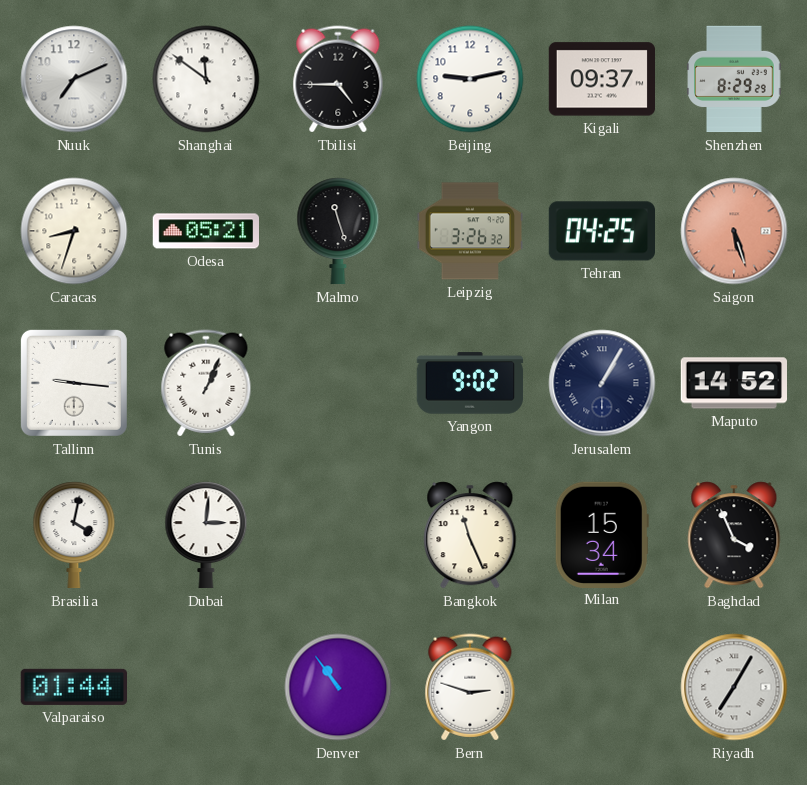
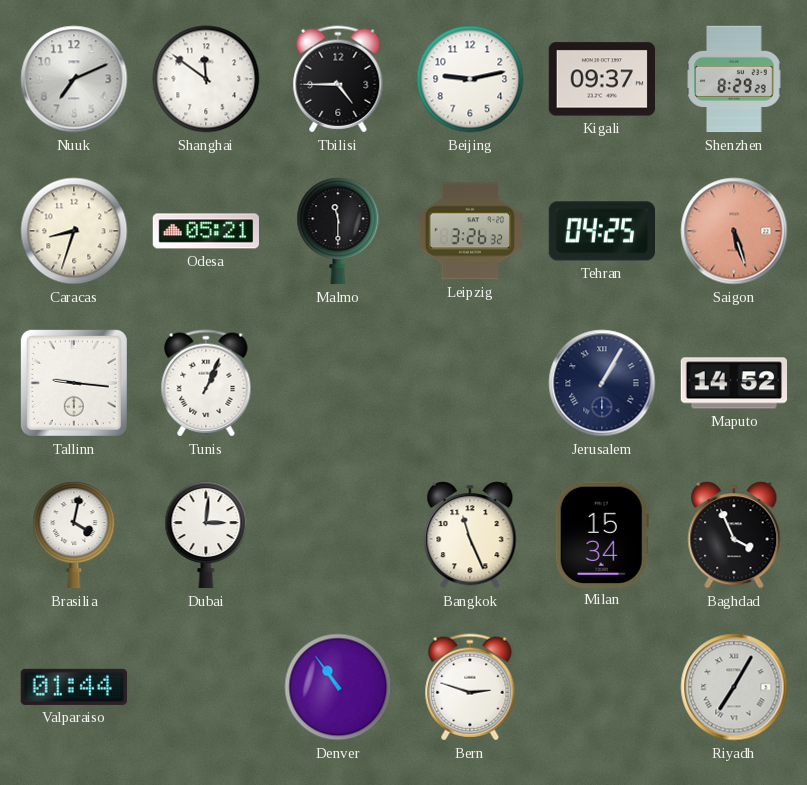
Malmo: 11:27 -> 11:30
Yangon: 9:02 -> none
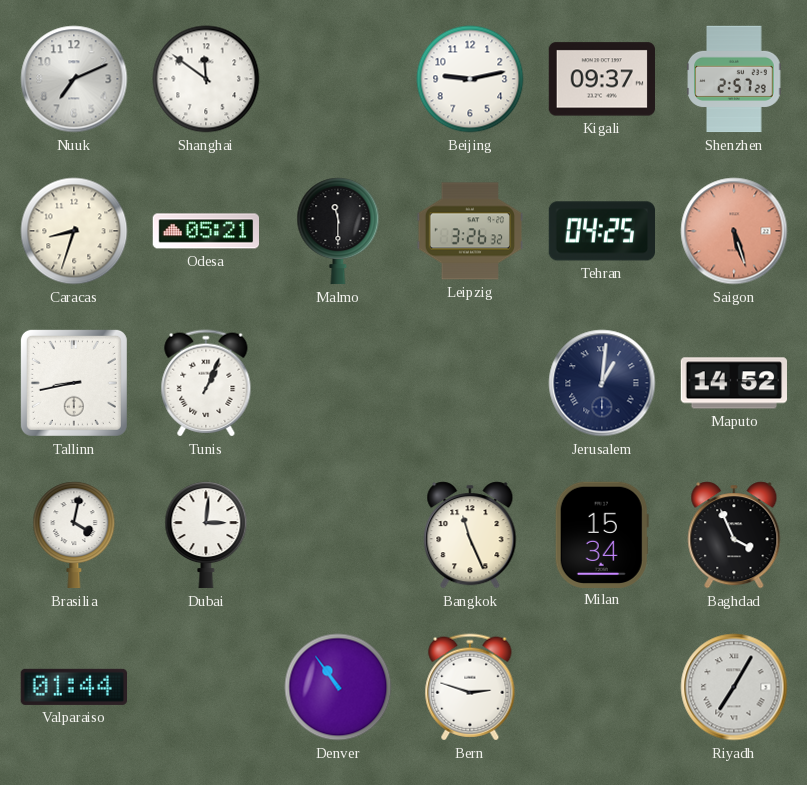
Tbilisi: 4:45 -> none
Shenzhen: 8:29 -> 2:57
Tallinn: 9:16 -> 8:43
Jerusalem: 1:05 -> 1:01
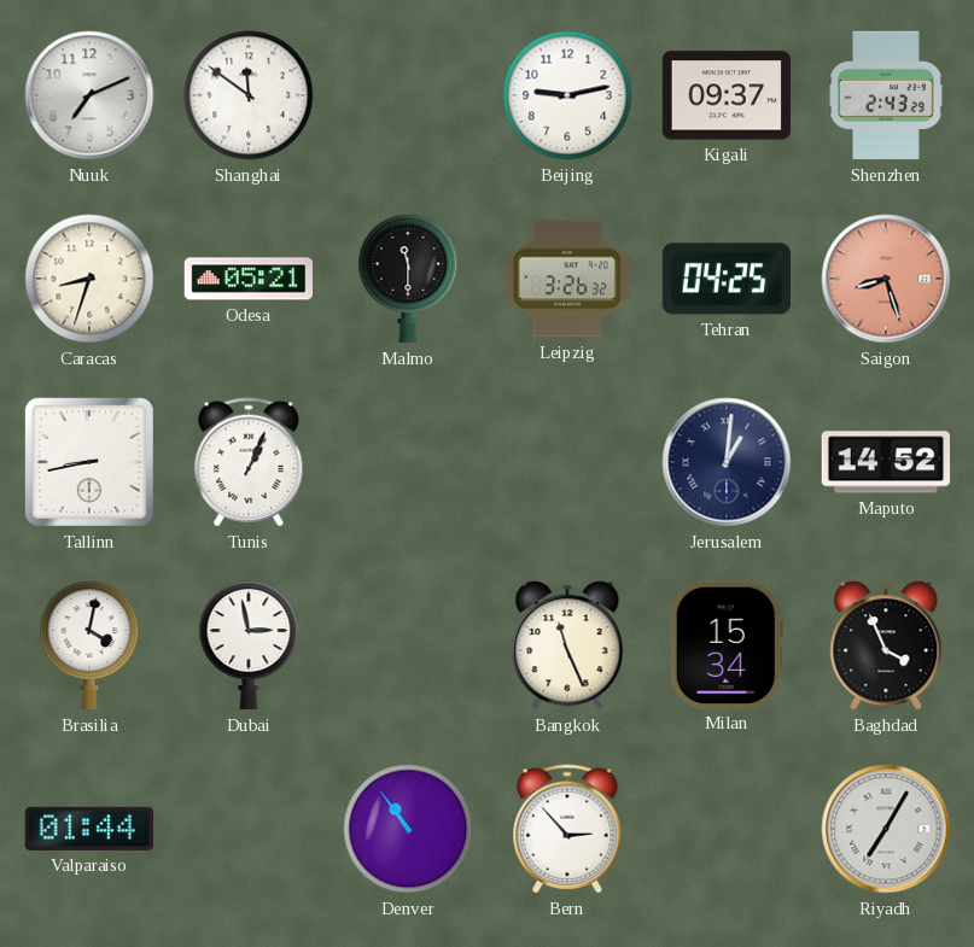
Shenzhen: 2:57 -> 2:43
Saigon: 5:27 -> 8:27
Dubai: 3:01 -> 2:58
Bern: 2:48 -> 2:53
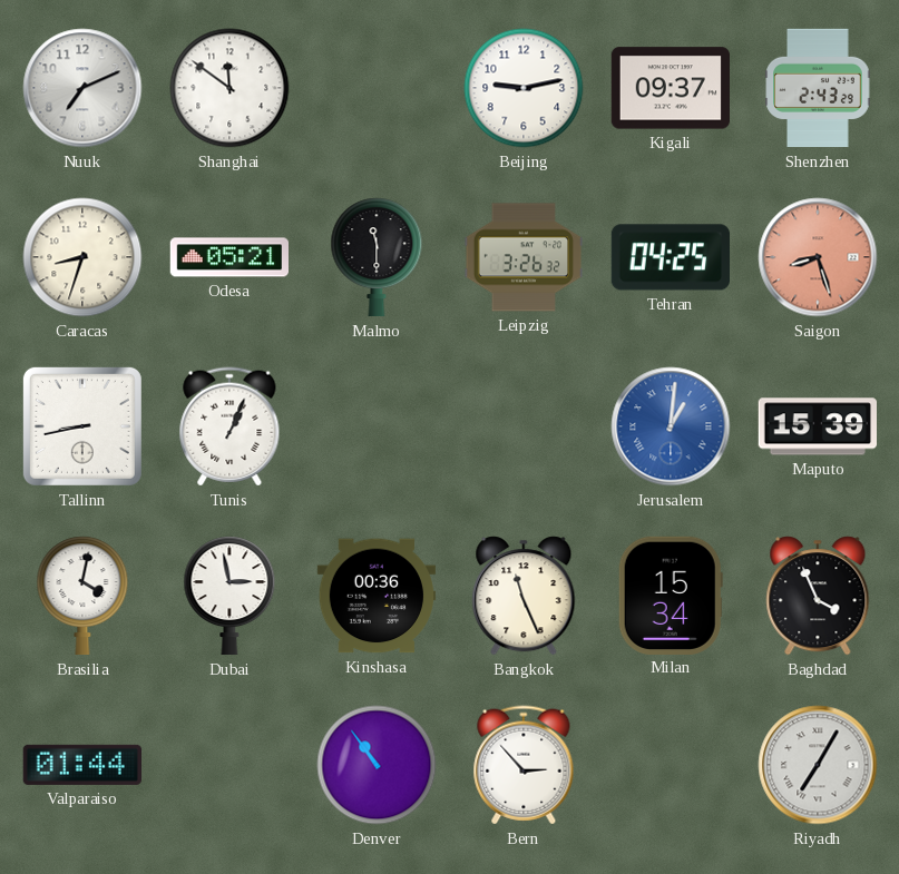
Jerusalem dial: navy -> blue
Maputo: 14:52 -> 15:39
Kinshasa: none -> 00:36
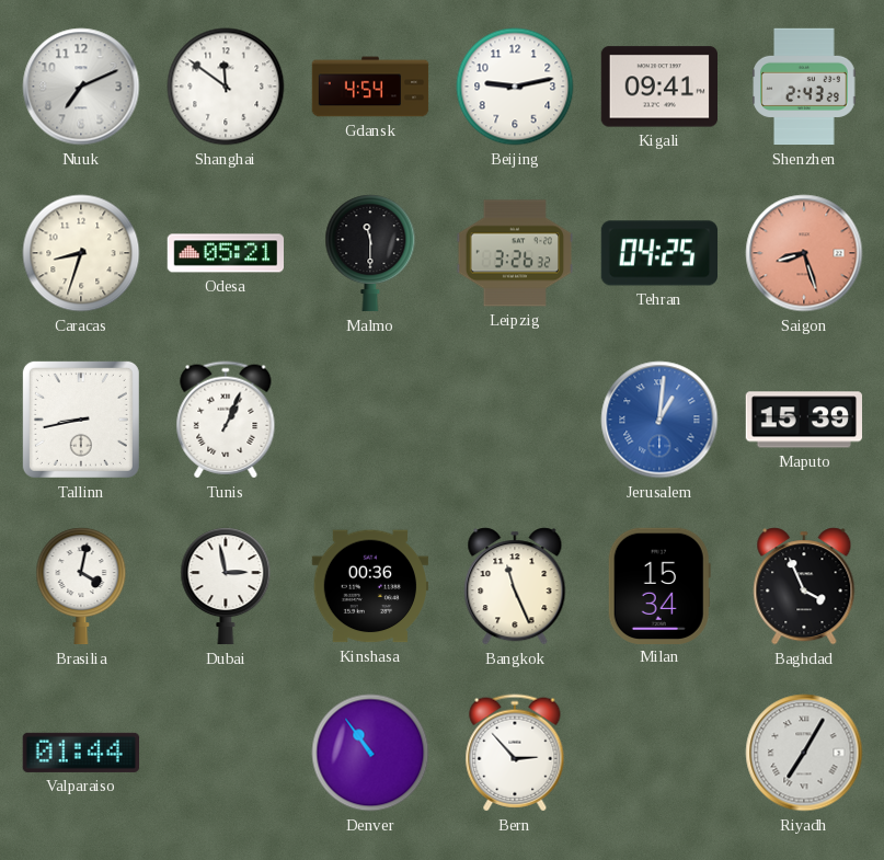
Gdansk: none -> 4:54
Kigali: 09:37 -> 09:41
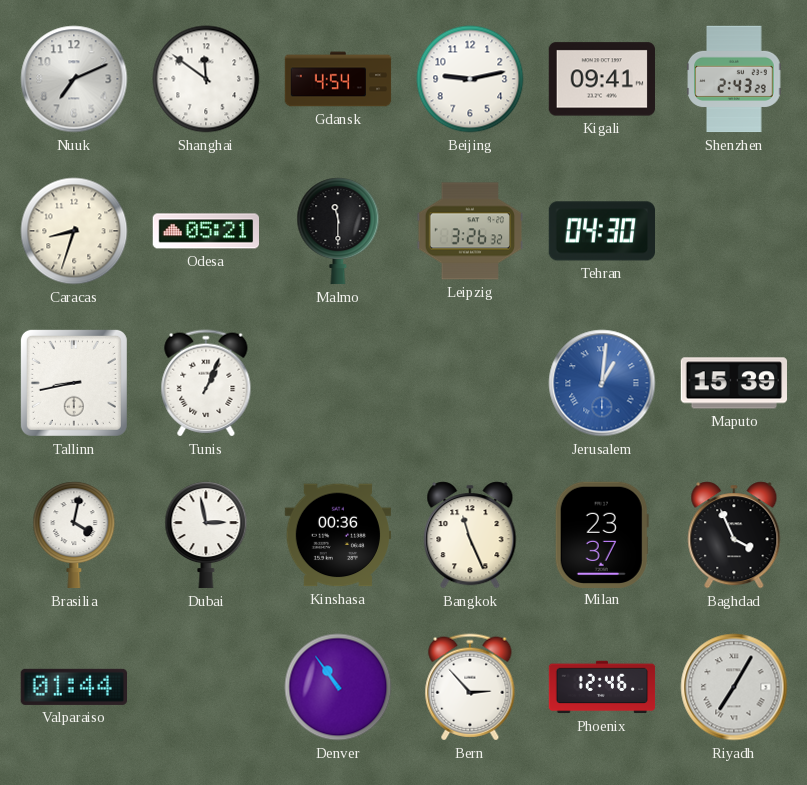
Tehran: 04:25 -> 04:30
Saigon: 8:27 -> none
Milan: 15:34 -> 23:37
Phoenix: none -> 12:46
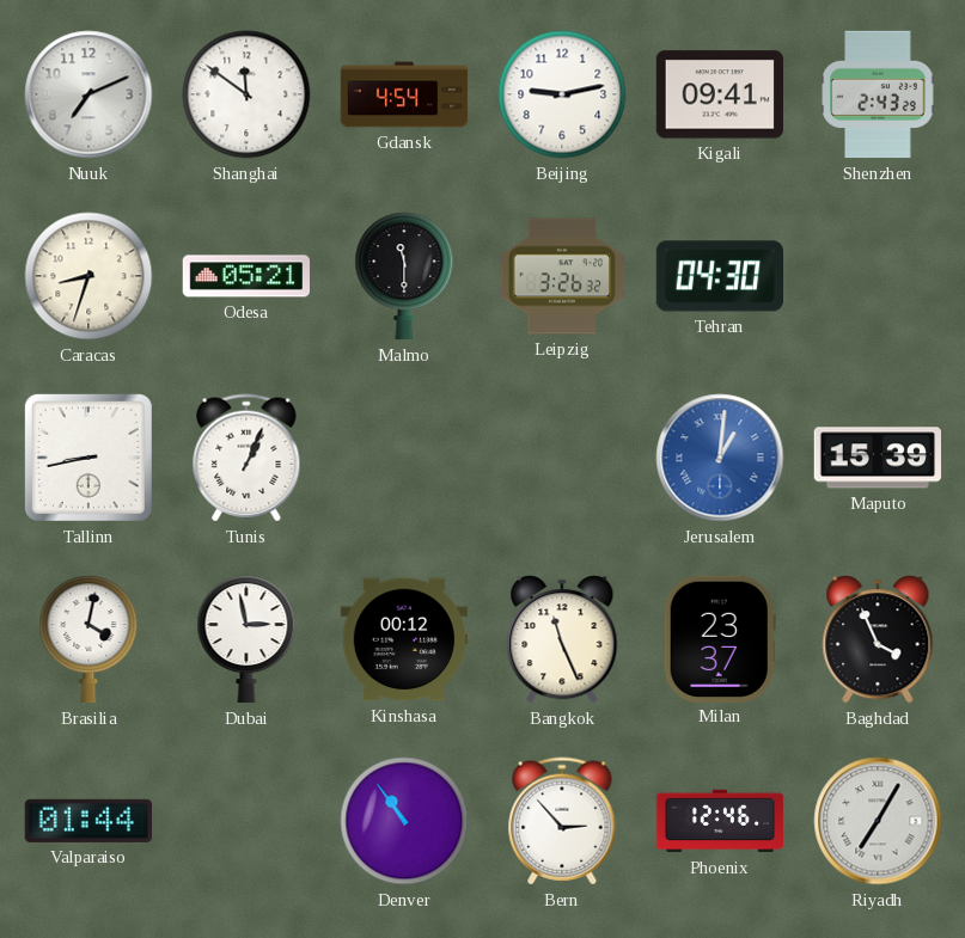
Kinshasa: 00:36 -> 00:12
